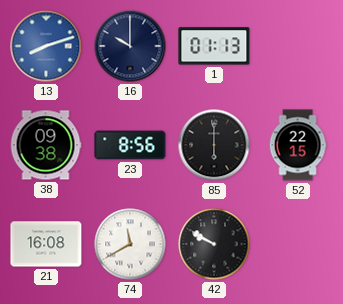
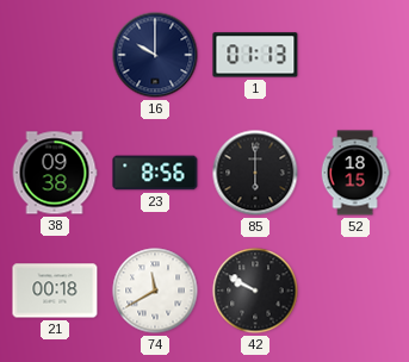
13: 8:12 -> none
52: 22:15 -> 18:15
21: 16:08 -> 00:18
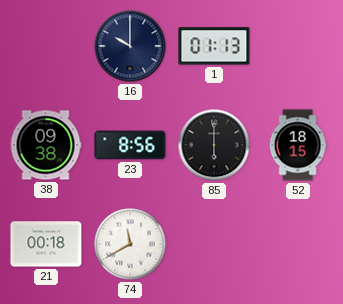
42: 9:50 -> none
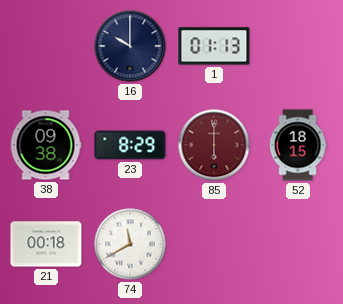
23: 8:56 -> 8:29
85 dial: black -> burgundy
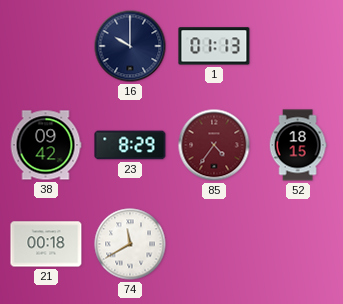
38: 09:38 -> 09:42
85: 6:00 -> 4:36
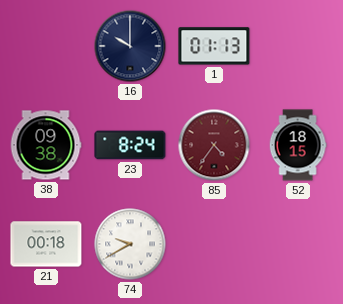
38: 09:42 -> 09:38
23: 8:29 -> 8:24
74: 11:40 -> 9:40
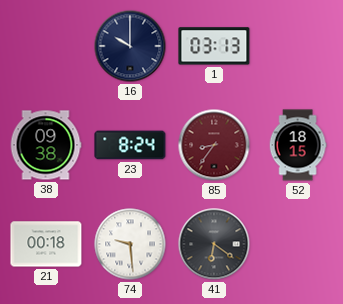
1: 01:13 -> 03:13
85: 4:36 -> 8:36
74: 9:40 -> 9:29
41: none -> 6:21
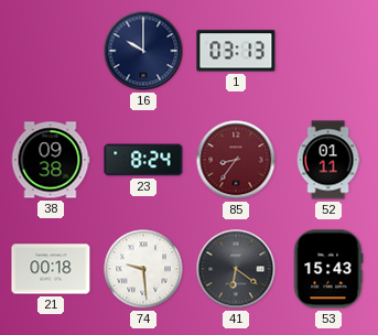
52: 18:15 -> 01:11
53: none -> 15:43
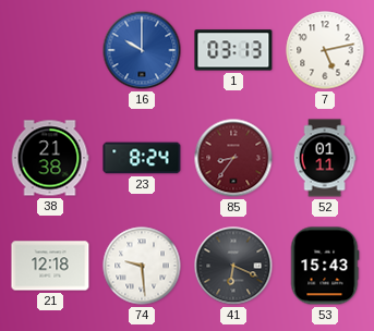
16 dial: navy -> blue
7: none -> 5:13
38: 09:38 -> 21:38
21: 00:18 -> 12:18
41: 6:21 -> 6:19
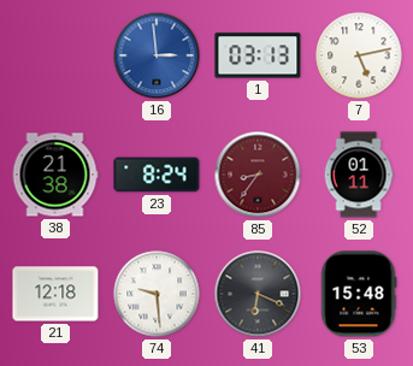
16: 10:00 -> 2:59
53: 15:43 -> 15:48
